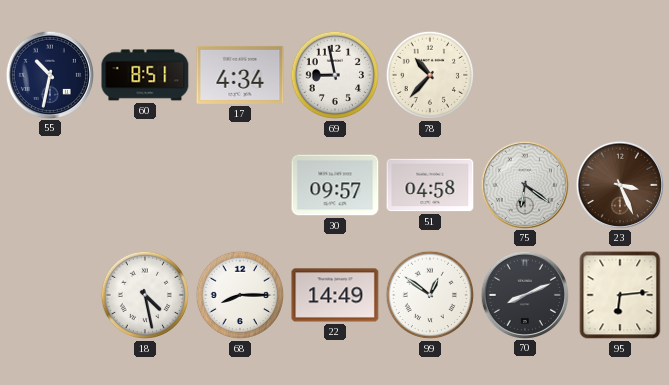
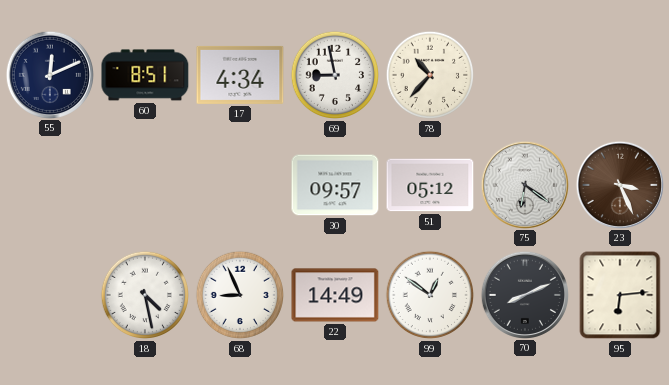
55: 10:32 -> 12:11
51: 04:58 -> 05:12
68: 8:15 -> 8:56
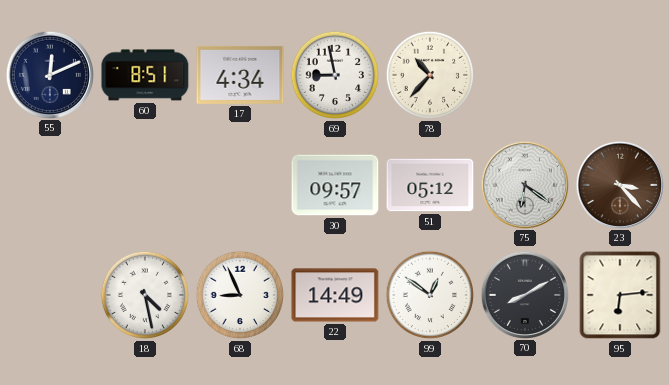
23: 3:26 -> 3:23
70: 8:11 -> 8:10
